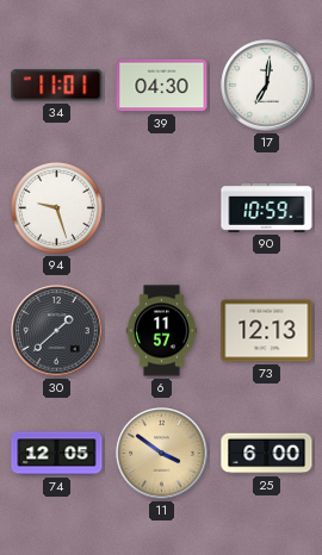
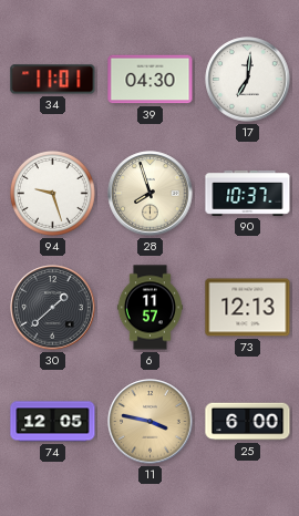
28: none -> 7:57
90: 10:59 -> 10:37
11: 3:51 -> 3:47
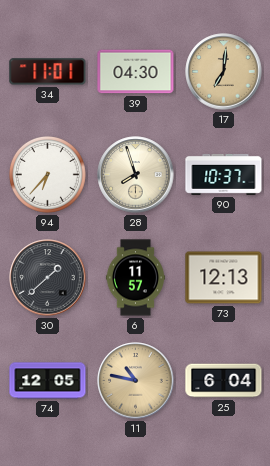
17 dial: white -> champagne
94: 9:27 -> 6:37
11: 3:47 -> 10:47
25: 6:00 -> 6:04
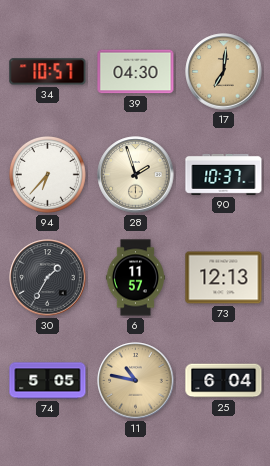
34: 11:01 -> 10:57
28: 7:57 -> 1:57
30: 1:38 -> 1:35
74: 12:05 -> 5:05
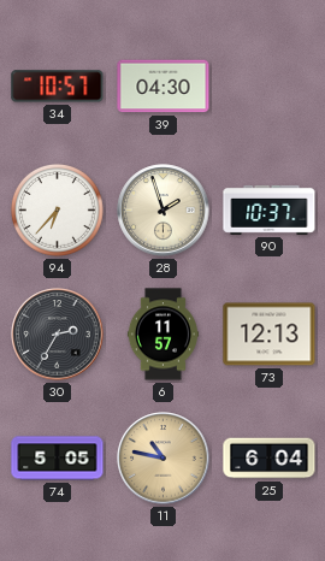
17: 7:01 -> none
30: 1:35 -> 2:35
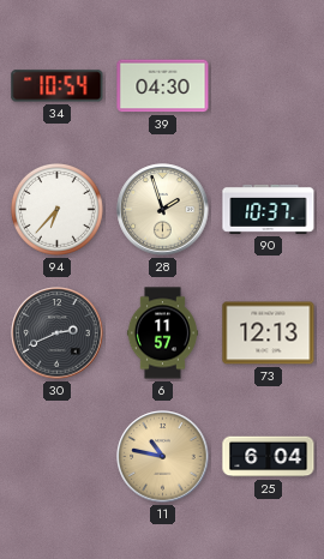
34: 10:57 -> 10:54
30: 2:35 -> 2:41
74: 5:05 -> none
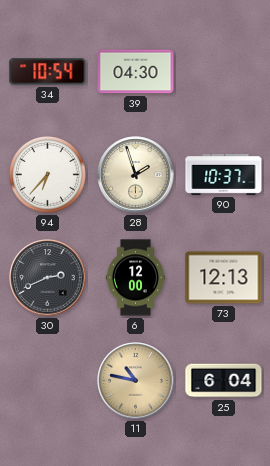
6: 11:57 -> 12:00
